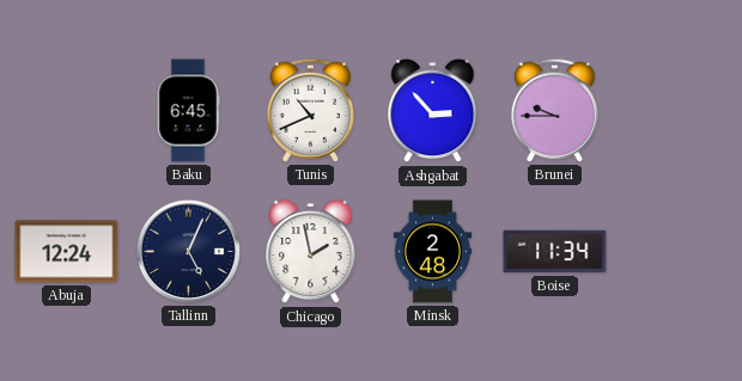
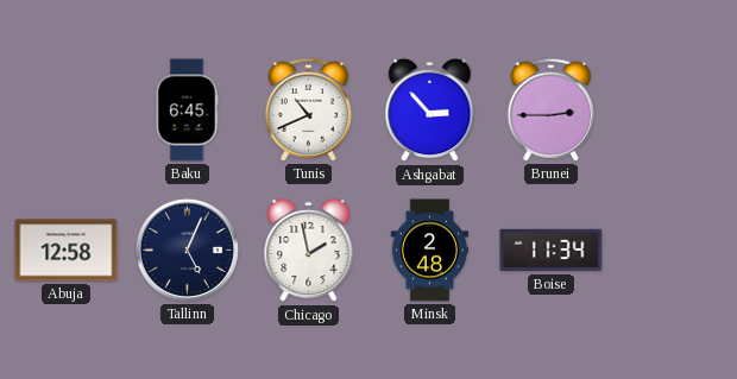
Brunei: 9:45 -> 2:45
Abuja: 12:24 -> 12:58
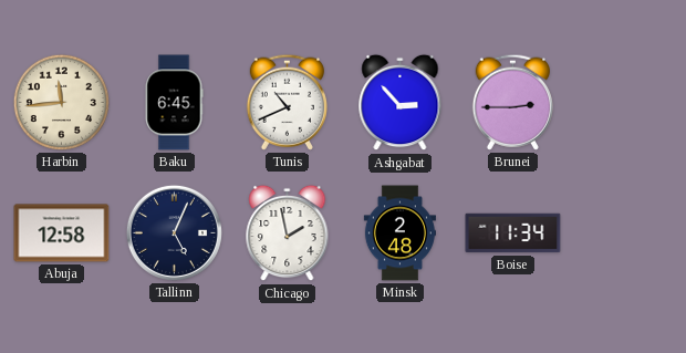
Harbin: none -> 11:44
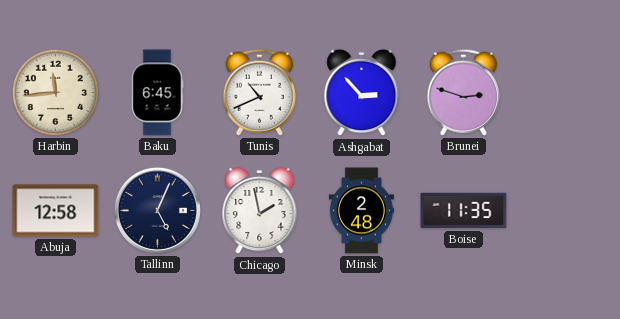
Brunei: 2:45 -> 2:48
Boise: 11:34 -> 11:35
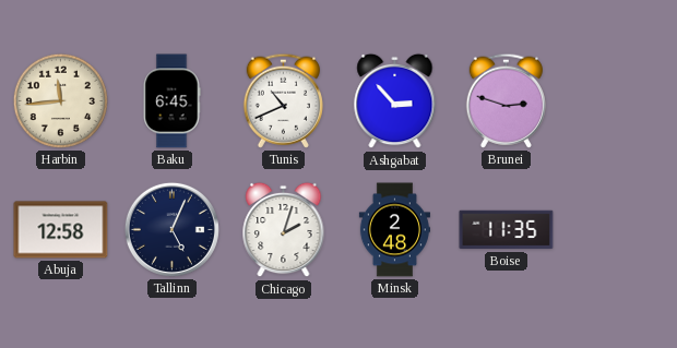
Chicago: 1:58 -> 2:03
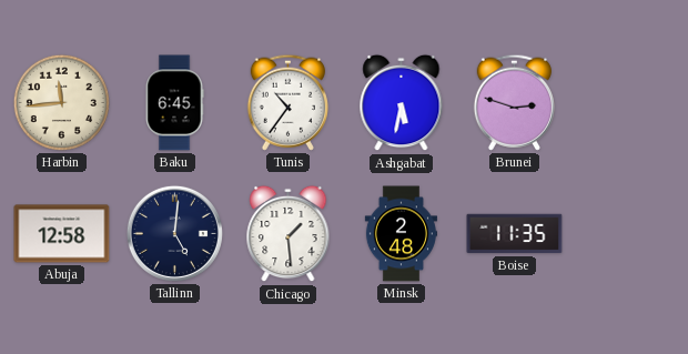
Tunis: 10:41 -> 10:36
Ashgabat: 2:53 -> 5:32
Tallinn: 5:04 -> 5:01
Chicago: 2:03 -> 1:29
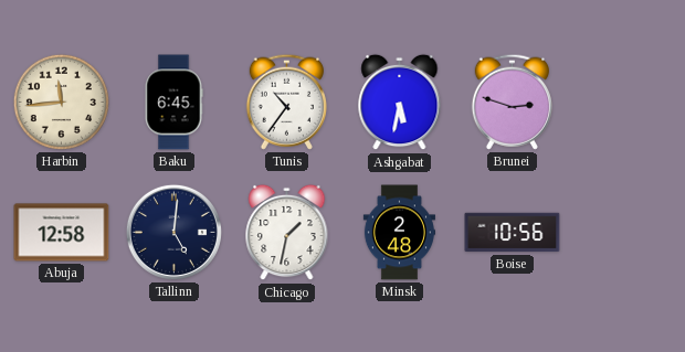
Chicago: 1:29 -> 1:32
Boise: 11:35 -> 10:56
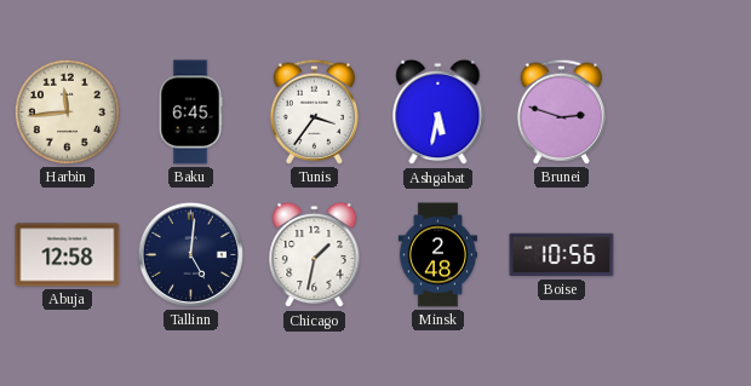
Tunis: 10:36 -> 3:36
